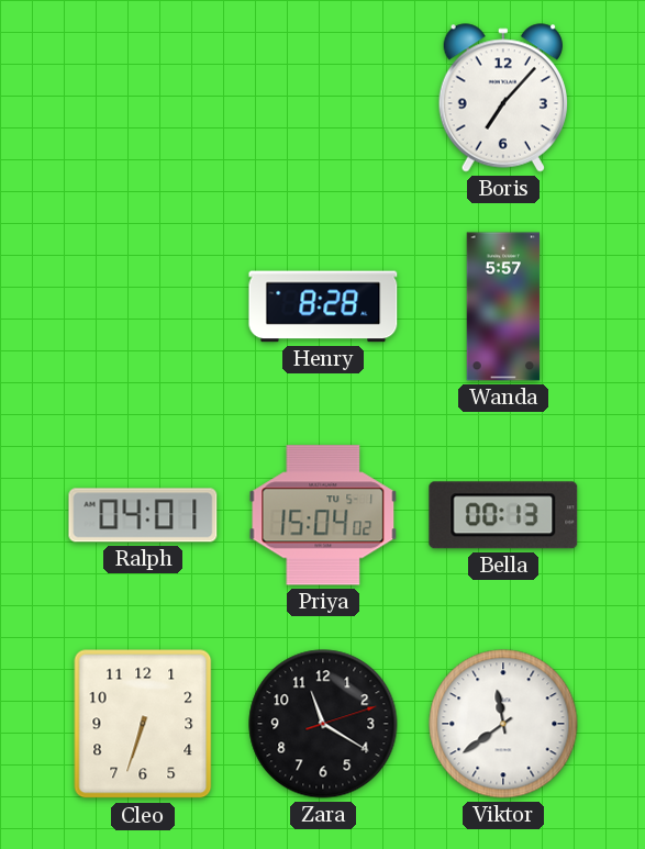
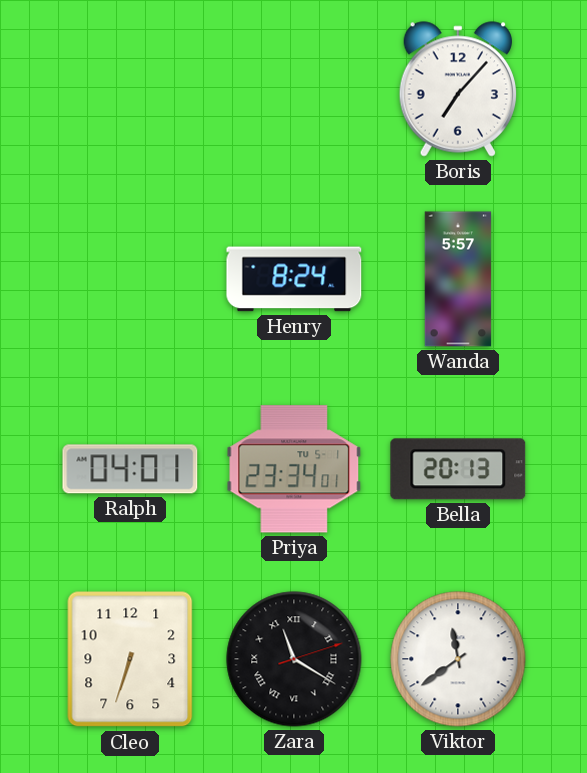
Henry: 8:28 -> 8:24
Priya: 15:04 -> 23:34
Bella: 00:13 -> 20:13
Zara numerals: Arabic -> Roman
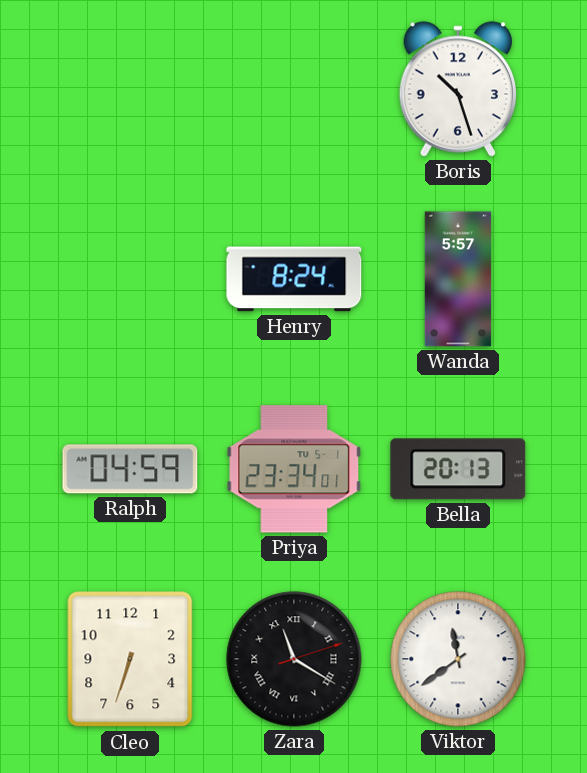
Boris: 7:07 -> 10:27
Ralph: 04:01 -> 04:59
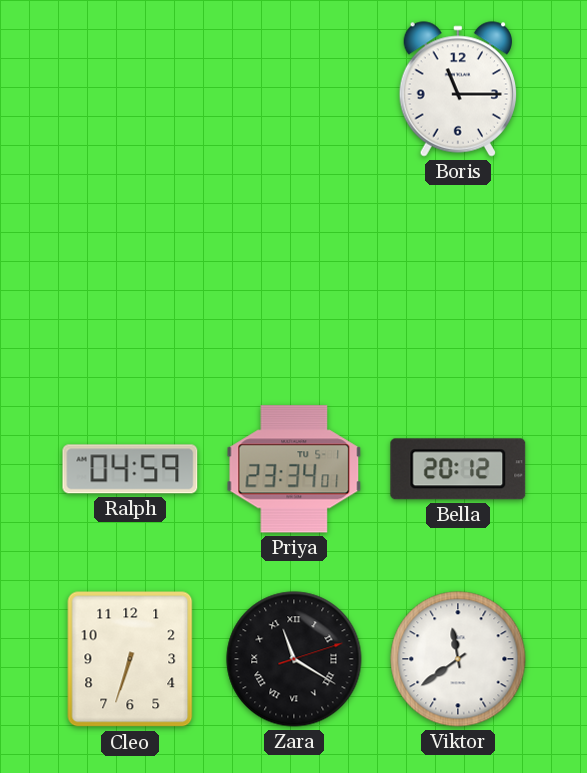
Boris: 10:27 -> 11:15
Henry: 8:24 -> none
Wanda: 5:57 -> none
Bella: 20:13 -> 20:12
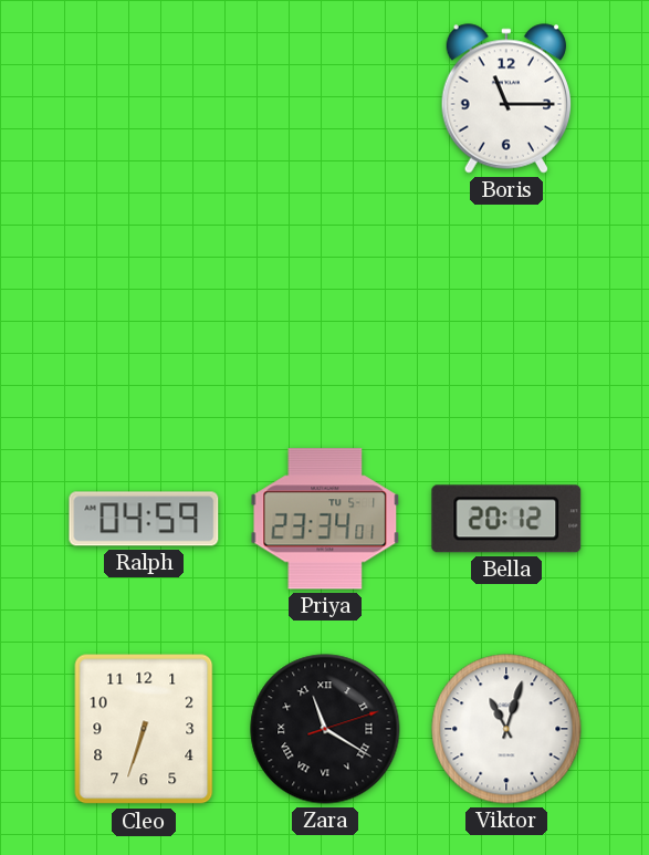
Viktor: 11:39 -> 11:03
